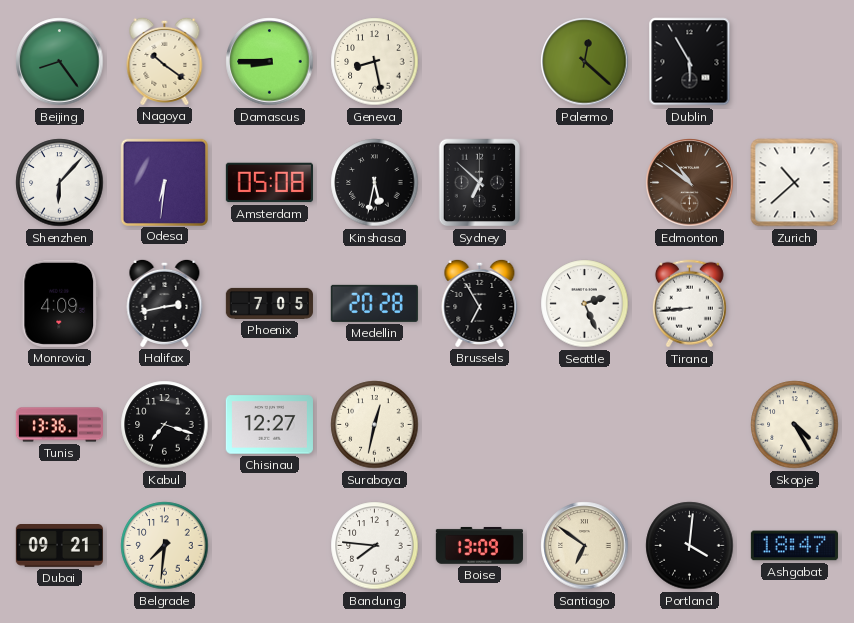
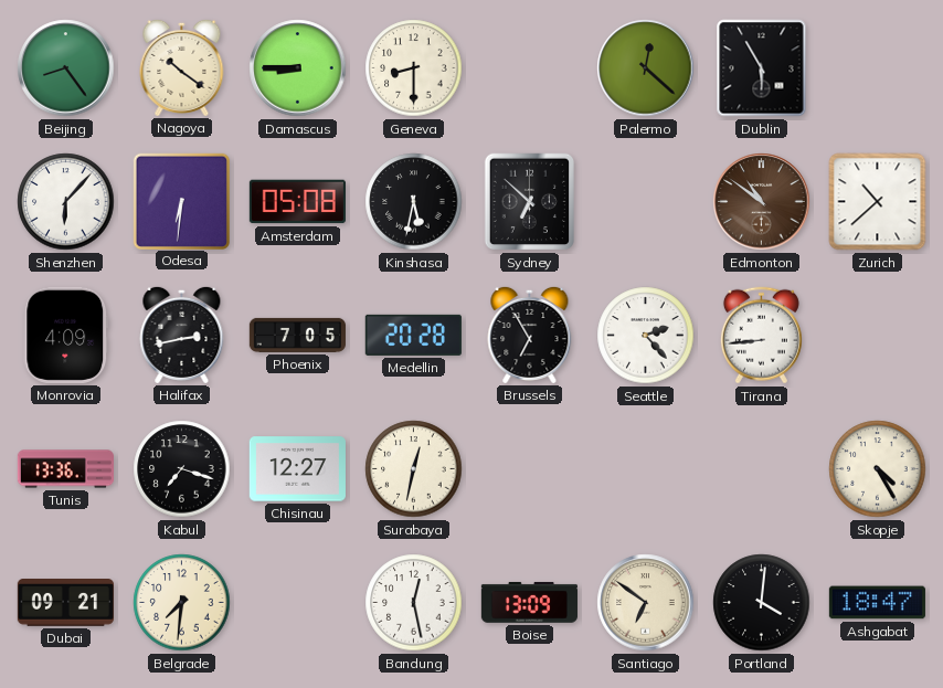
Geneva: 8:28 -> 8:30
Seattle: 2:26 -> 2:23
Bandung: 7:46 -> 12:28
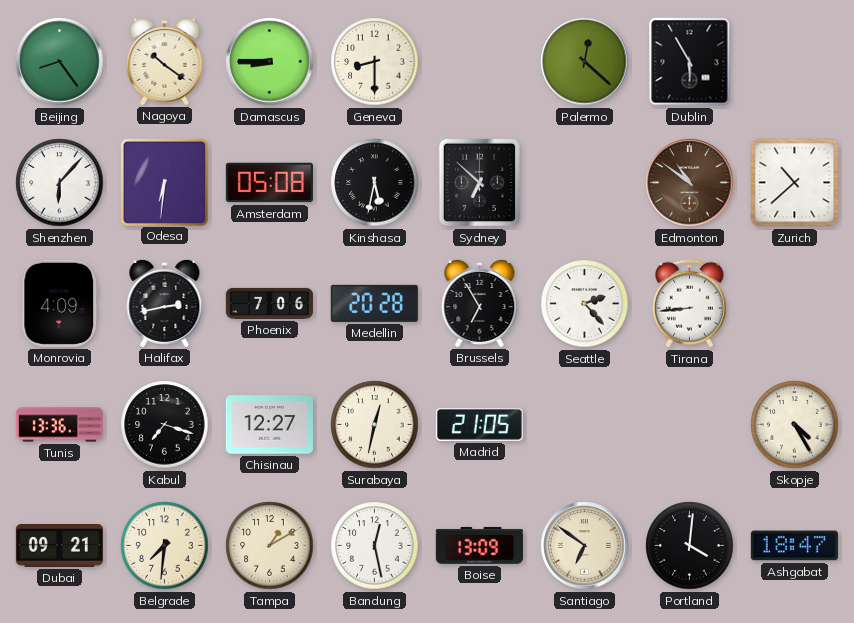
Phoenix: 7:05 -> 7:06
Madrid: none -> 21:05
Tampa: none -> 1:10
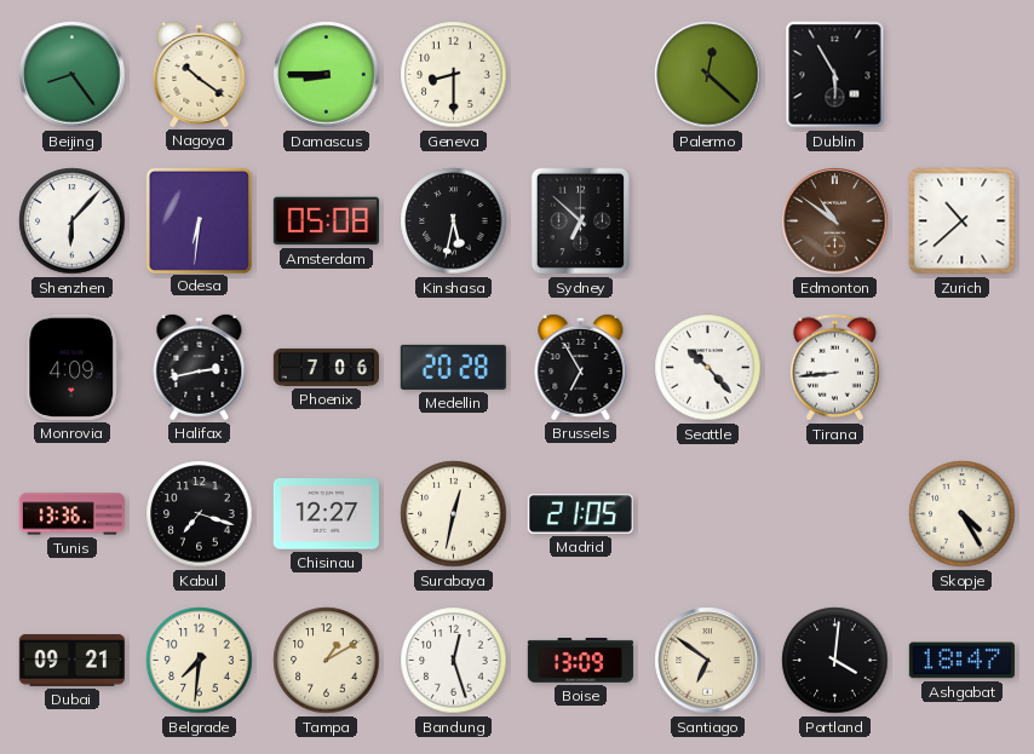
Seattle: 2:23 -> 10:23
Bandung: 12:28 -> 12:27
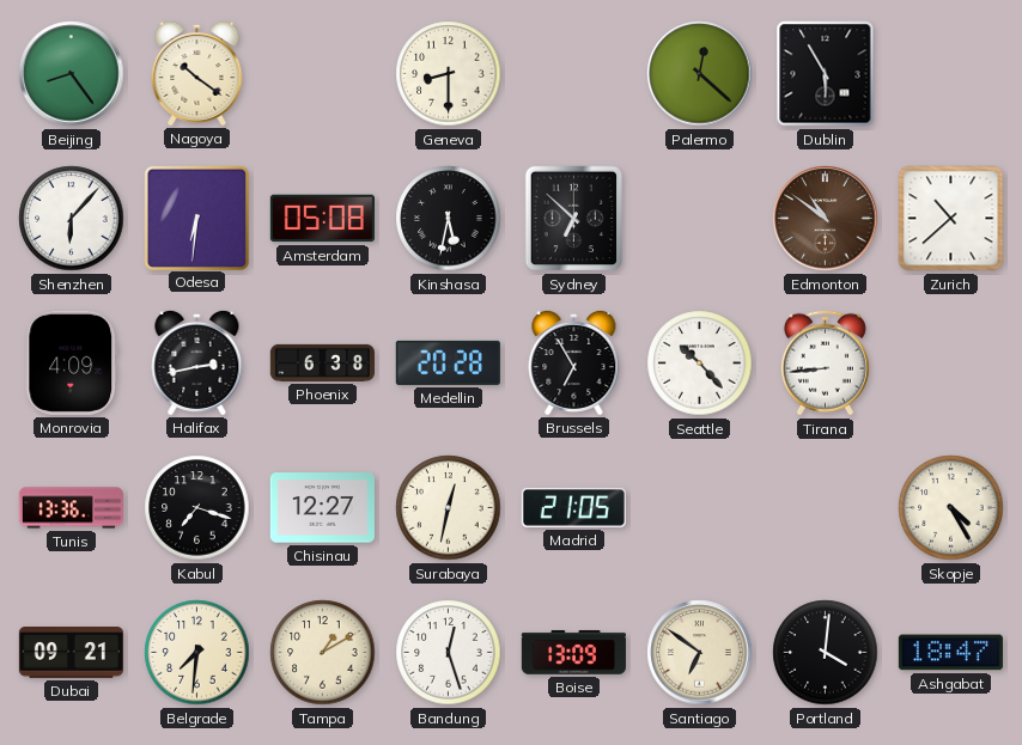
Damascus: 8:45 -> none
Phoenix: 7:06 -> 6:38
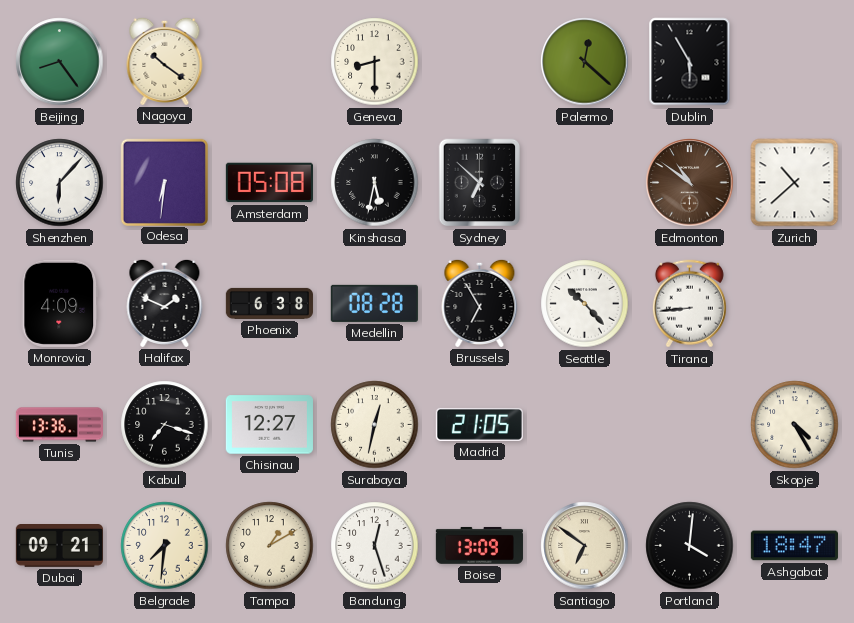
Halifax: 2:43 -> 1:49
Medellin: 20:28 -> 08:28
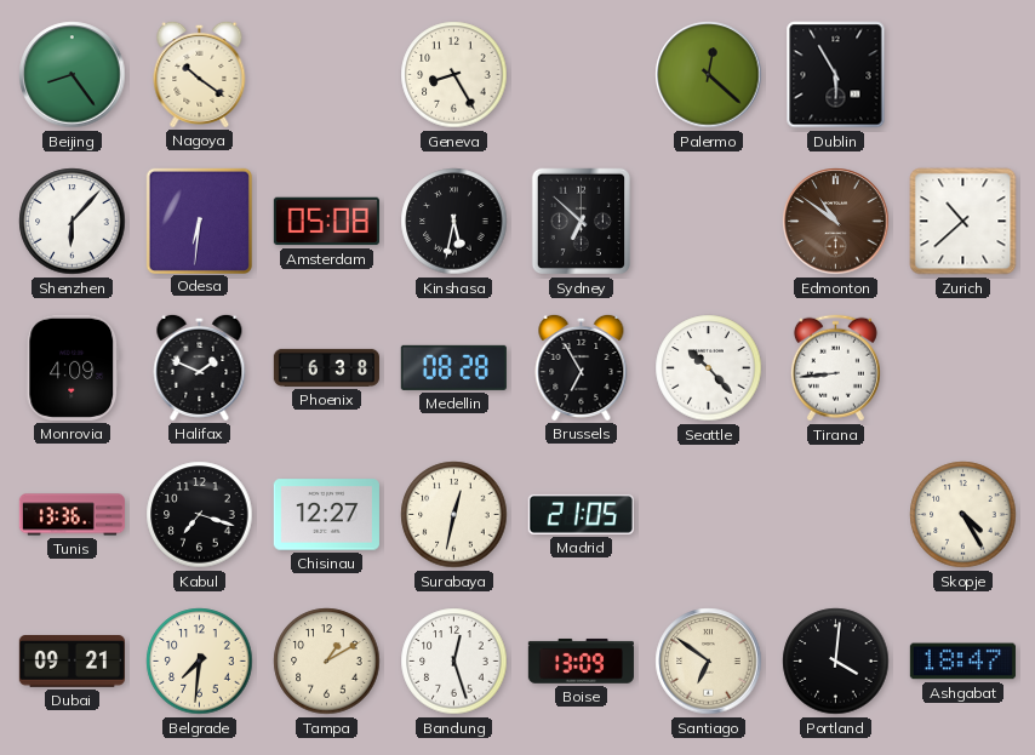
Geneva: 8:30 -> 8:25
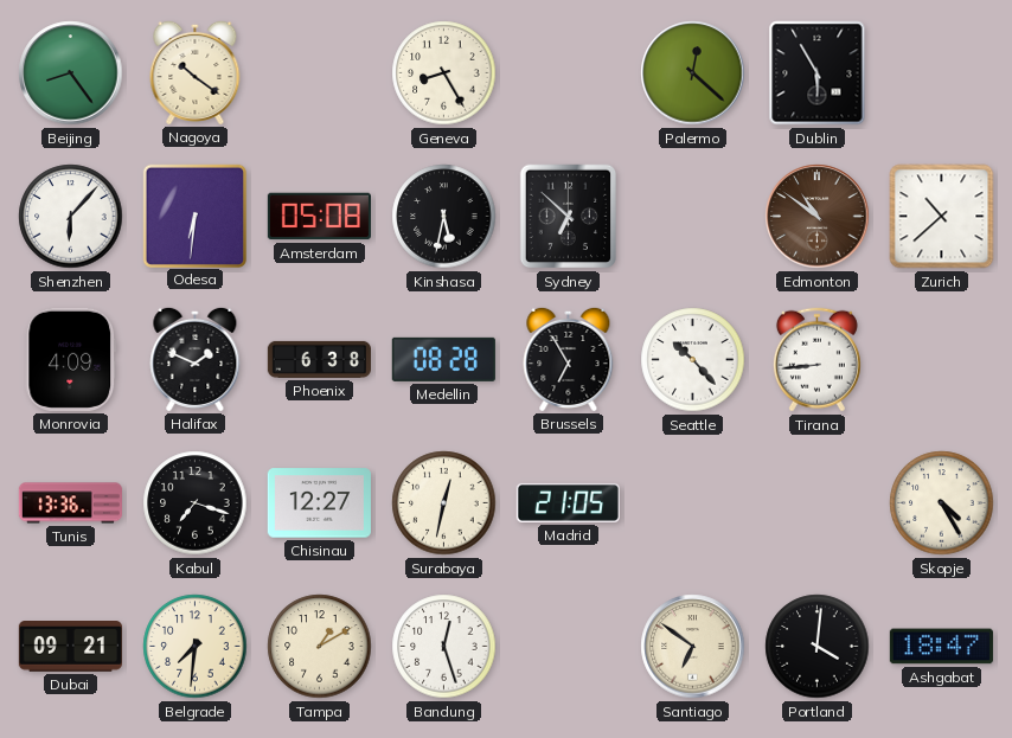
Boise: 13:09 -> none
